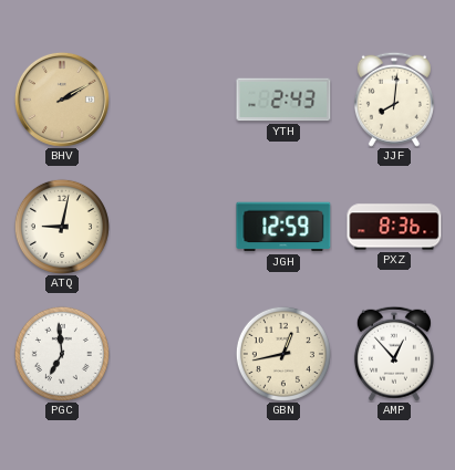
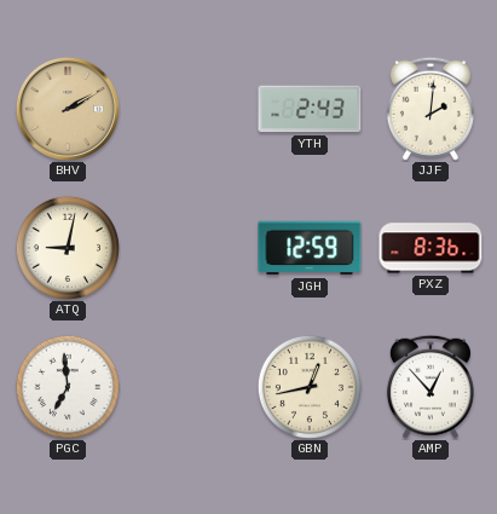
JJF: 8:01 -> 2:01
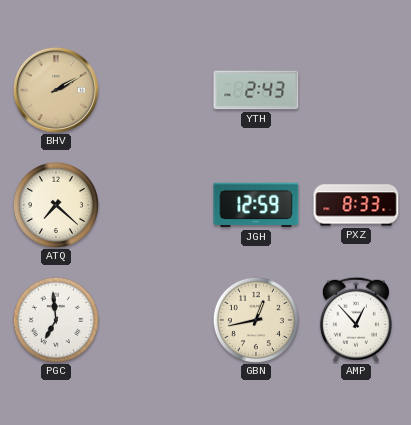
JJF: 2:01 -> none
ATQ: 9:02 -> 7:22
PXZ: 8:36 -> 8:33
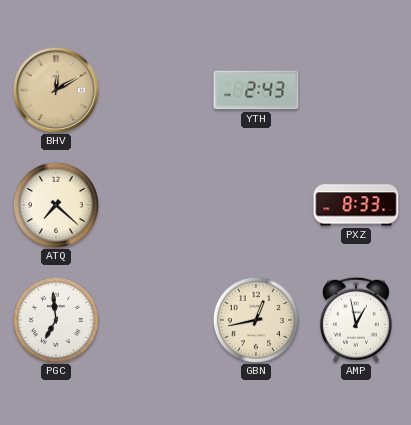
BHV: 2:10 -> 12:10
JGH: 12:59 -> none
AMP: 12:53 -> 12:58
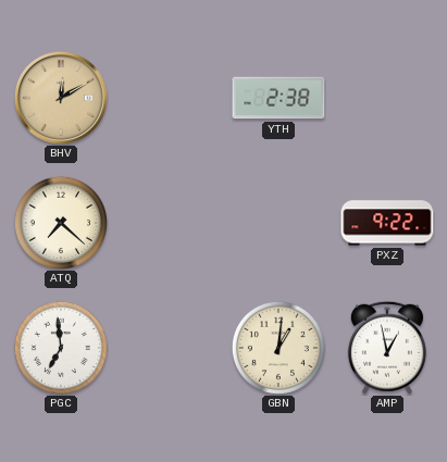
YTH: 2:43 -> 2:38
PXZ: 8:33 -> 9:22
GBN: 12:43 -> 1:01
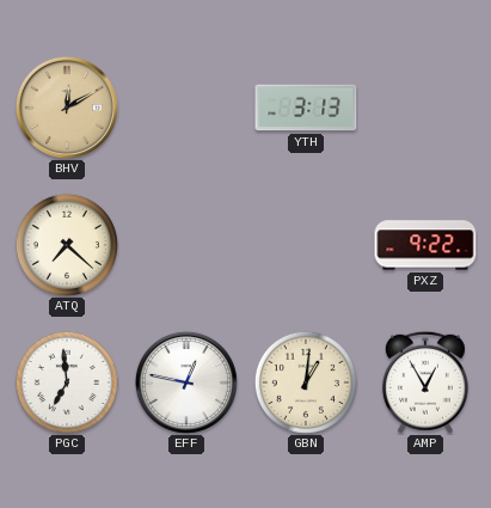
YTH: 2:38 -> 3:13
EFF: none -> 12:47
AMP: 12:58 -> 12:55
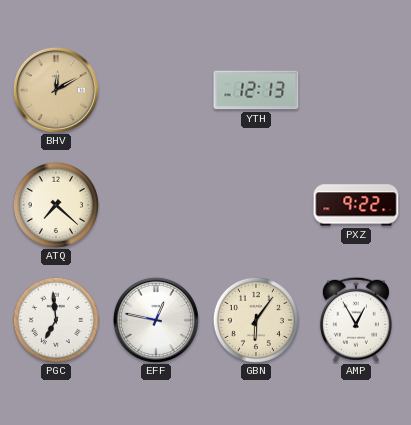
YTH: 3:13 -> 12:13
GBN: 1:01 -> 6:06
